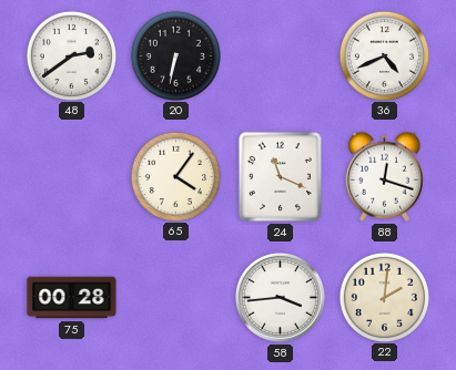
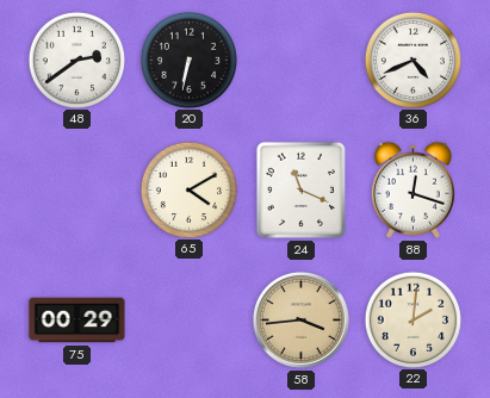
65: 4:06 -> 4:10
75: 00:28 -> 00:29
58 dial: white -> champagne
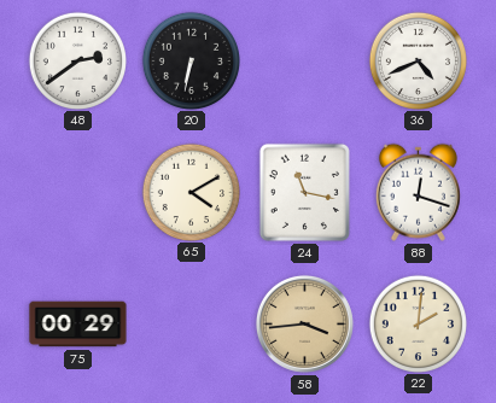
24: 11:19 -> 11:17
